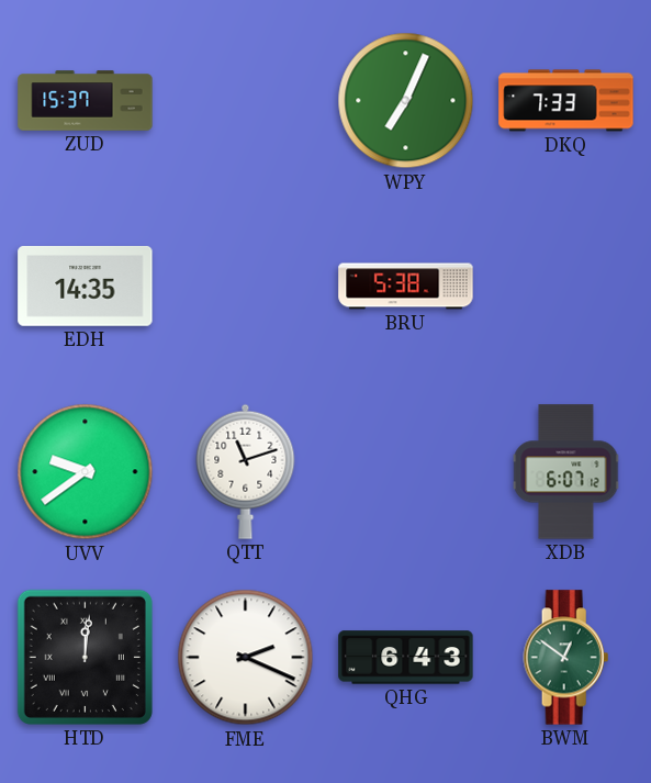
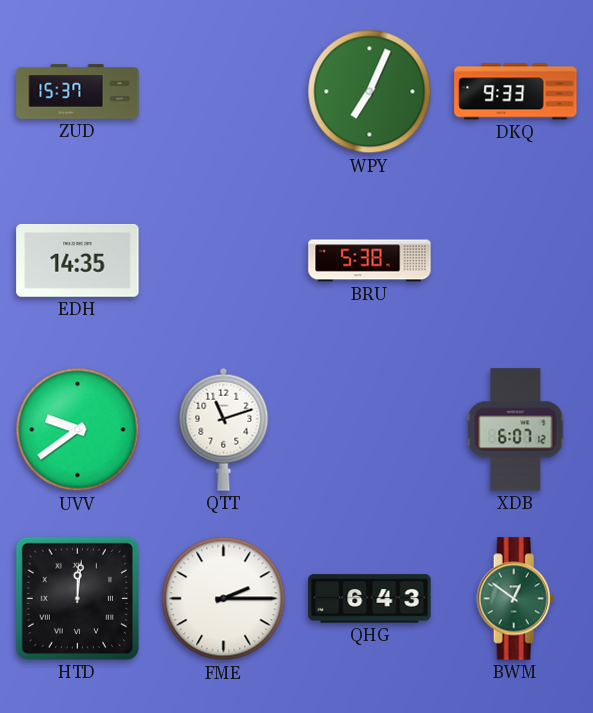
DKQ: 7:33 -> 9:33
FME: 2:19 -> 2:15
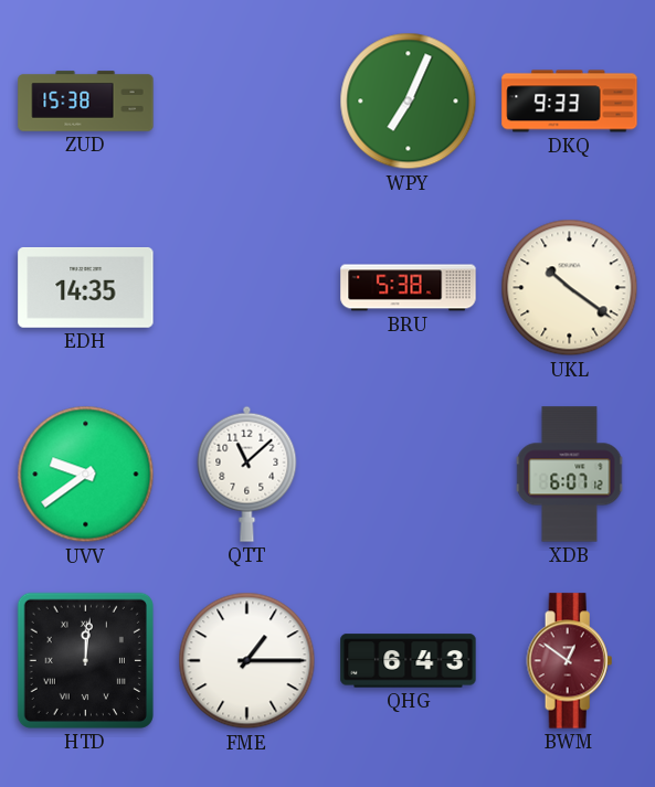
ZUD: 15:37 -> 15:38
UKL: none -> 10:21
QTT: 11:12 -> 11:08
FME: 2:15 -> 1:15
BWM dial: green -> burgundy
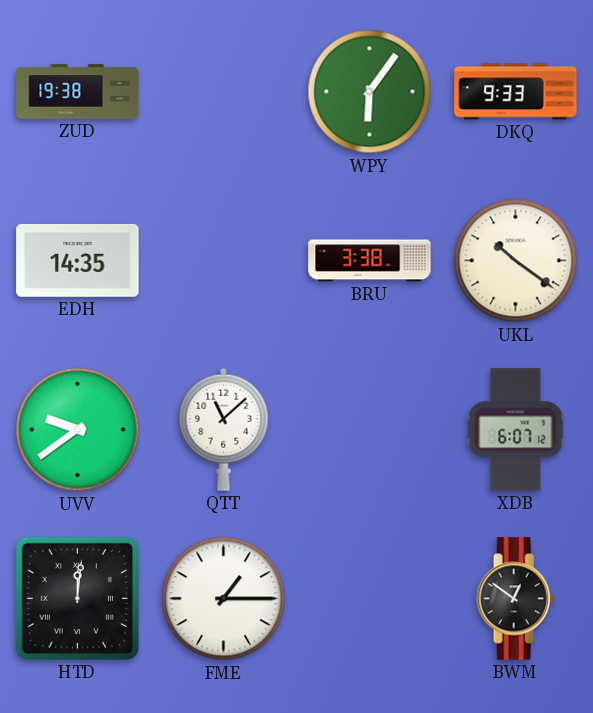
ZUD: 15:38 -> 19:38
WPY: 7:04 -> 6:06
BRU: 5:38 -> 3:38
QHG: 6:43 -> none
BWM dial: burgundy -> black
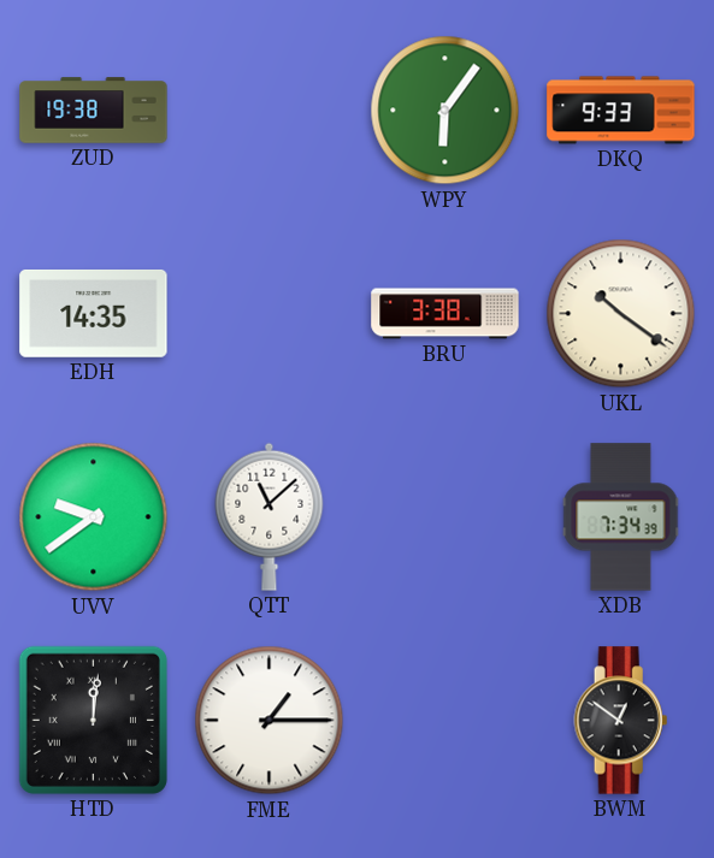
XDB: 6:07 -> 7:34
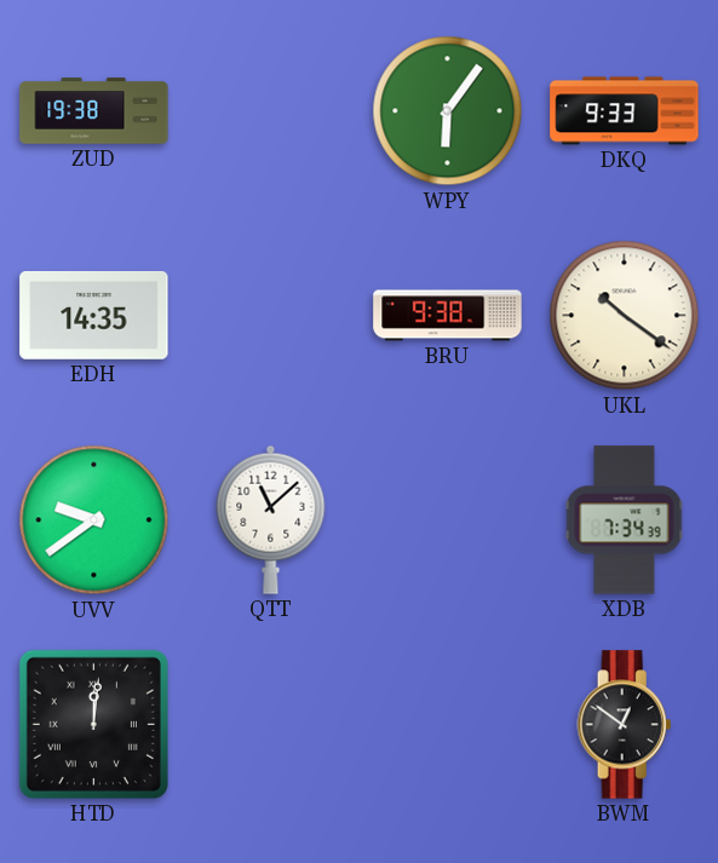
BRU: 3:38 -> 9:38
FME: 1:15 -> none
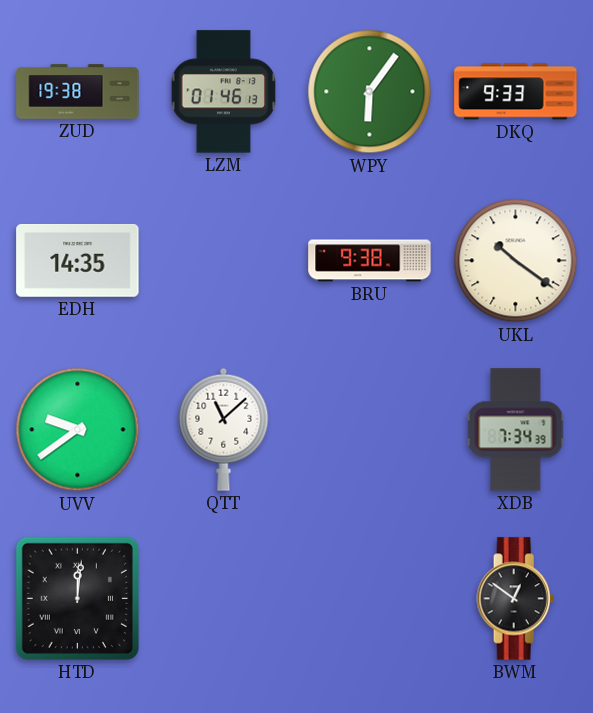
LZM: none -> 01:46
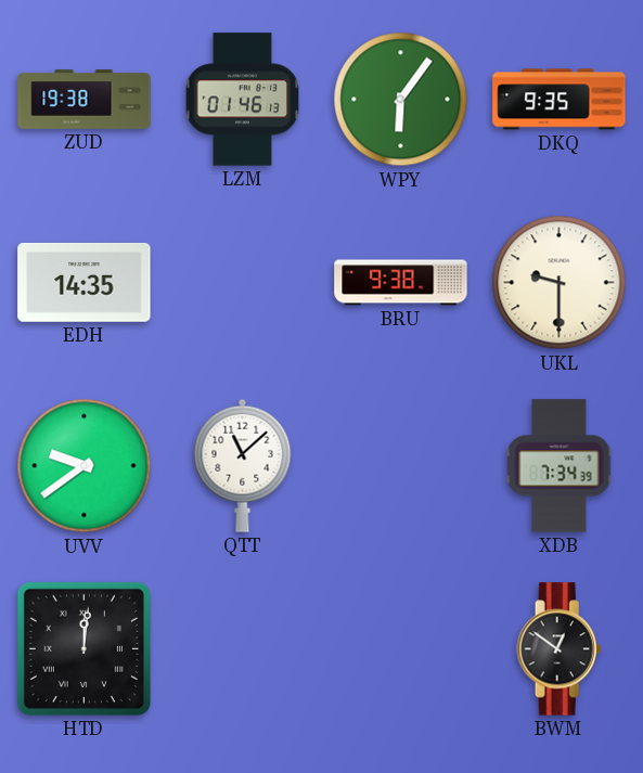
DKQ: 9:33 -> 9:35
UKL: 10:21 -> 9:30
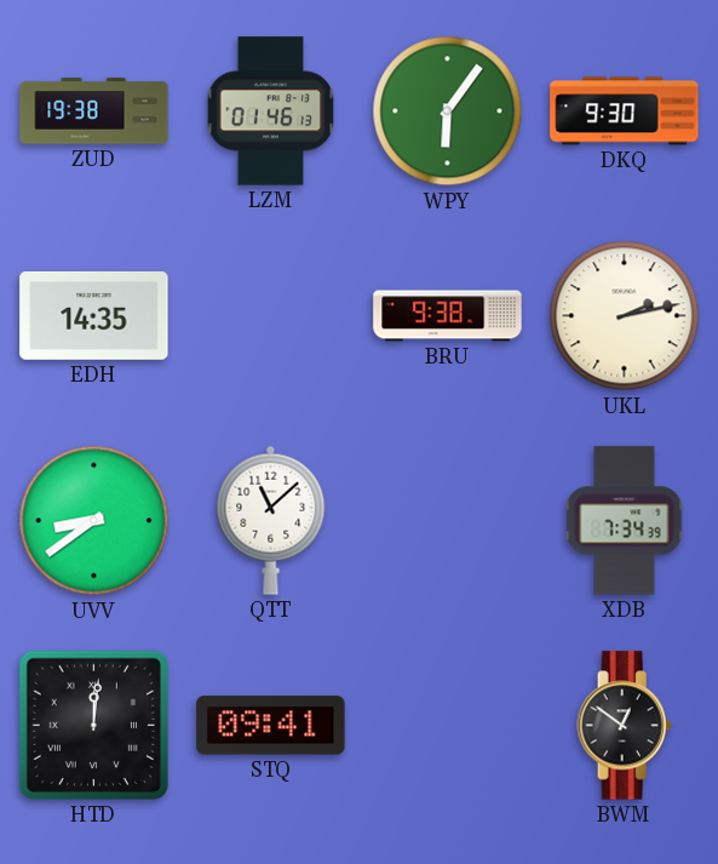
DKQ: 9:35 -> 9:30
UKL: 9:30 -> 2:13
UVV: 9:39 -> 8:39
STQ: none -> 09:41
